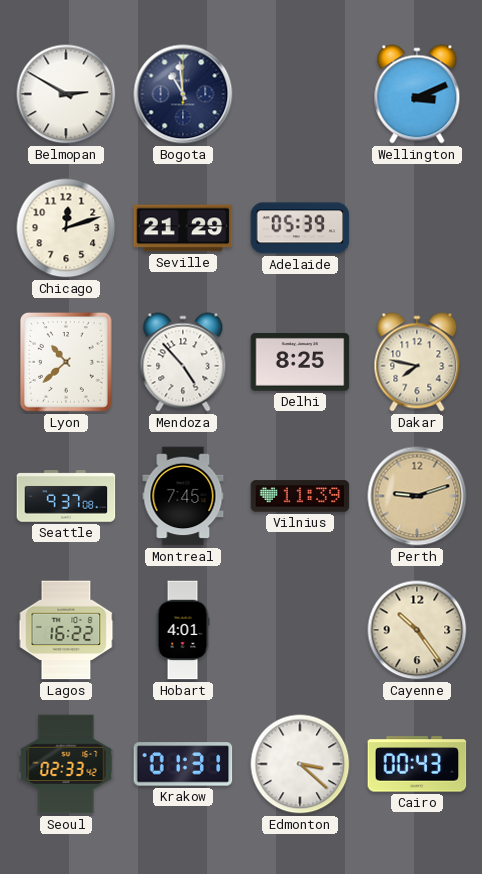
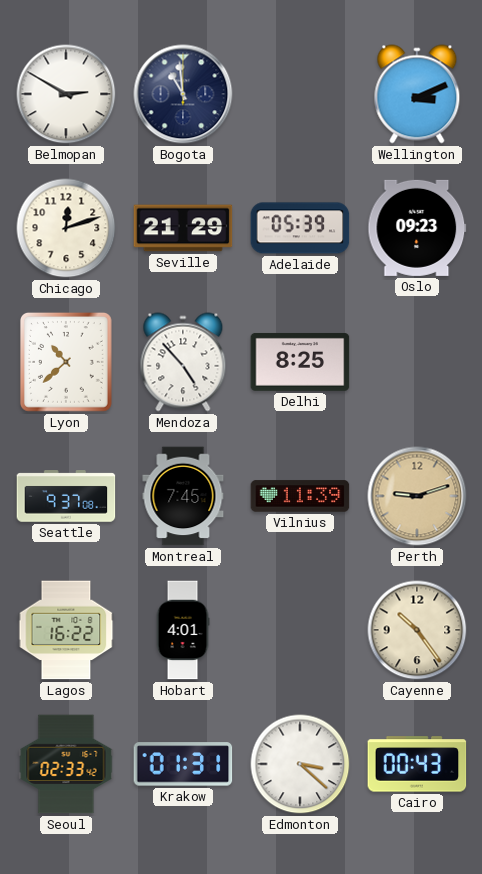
Oslo: none -> 09:23
Dakar: 7:47 -> none
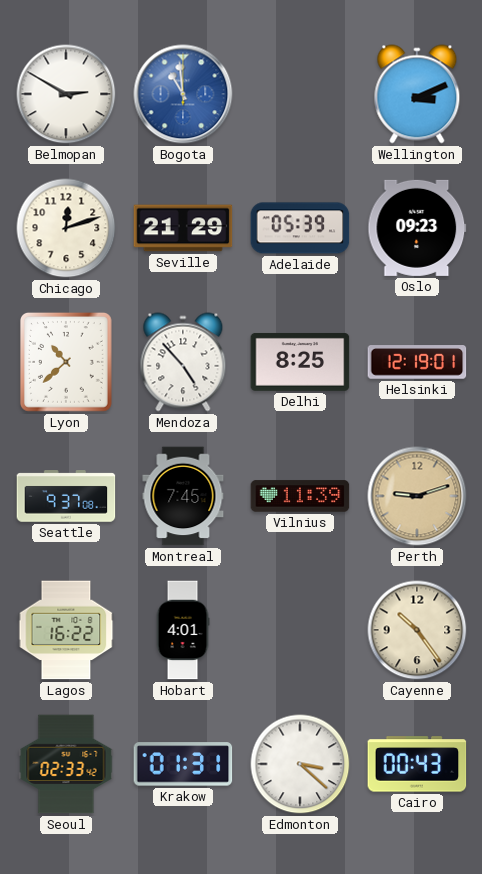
Bogota dial: navy -> blue
Helsinki: none -> 12:19
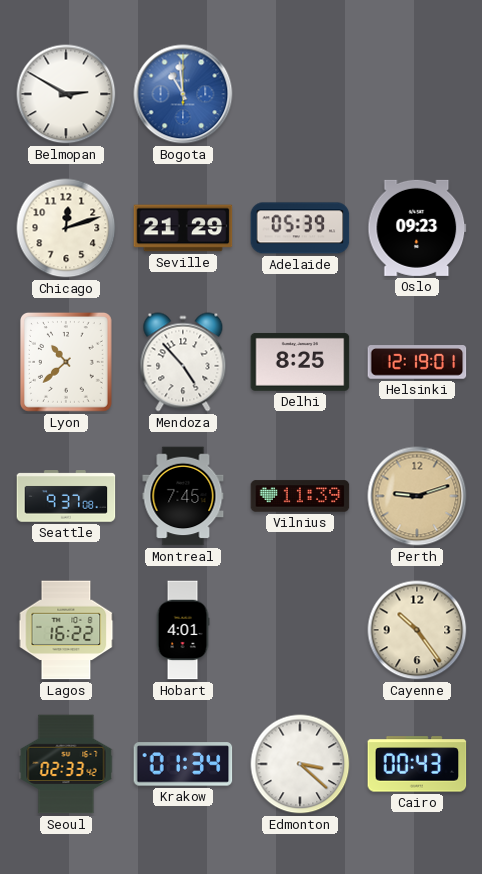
Wellington: 3:11 -> none
Krakow: 01:31 -> 01:34
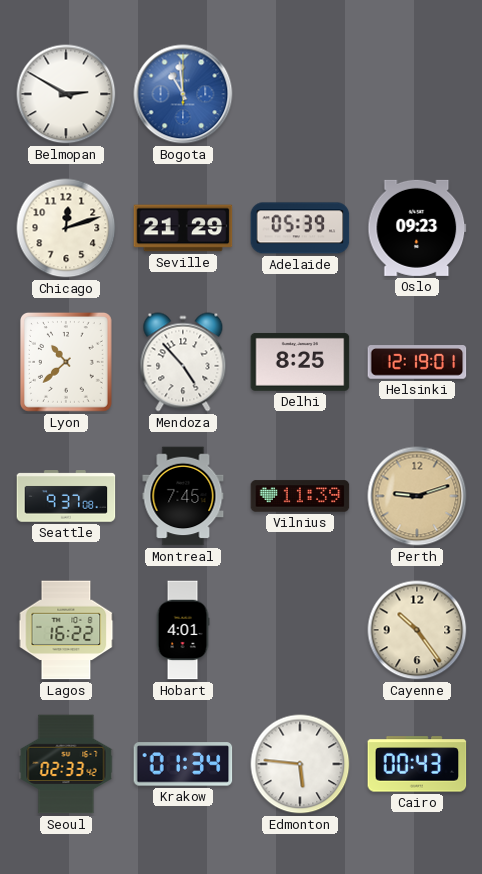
Edmonton: 3:22 -> 5:46
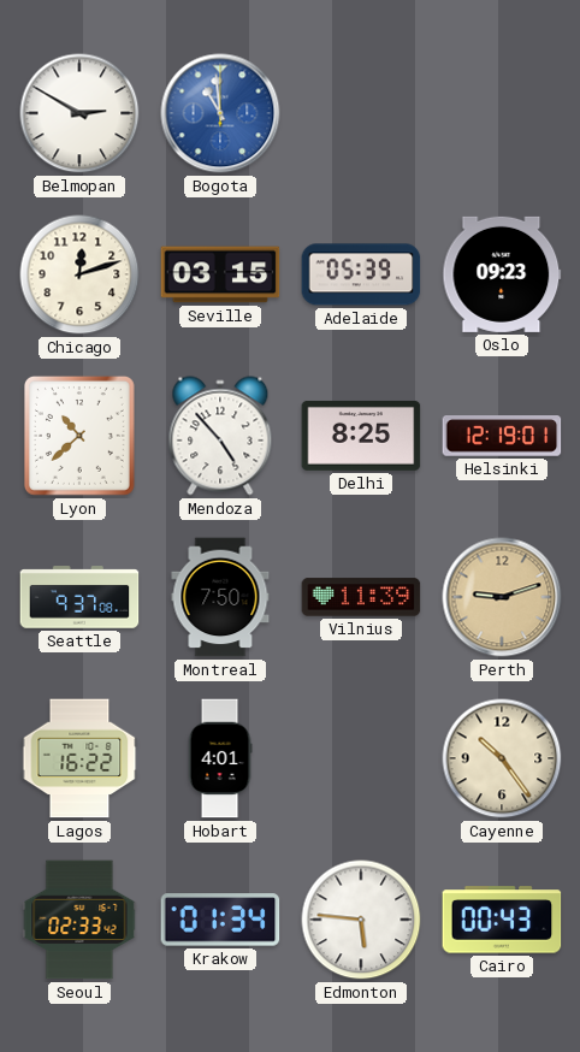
Seville: 21:29 -> 03:15
Montreal: 7:45 -> 7:50
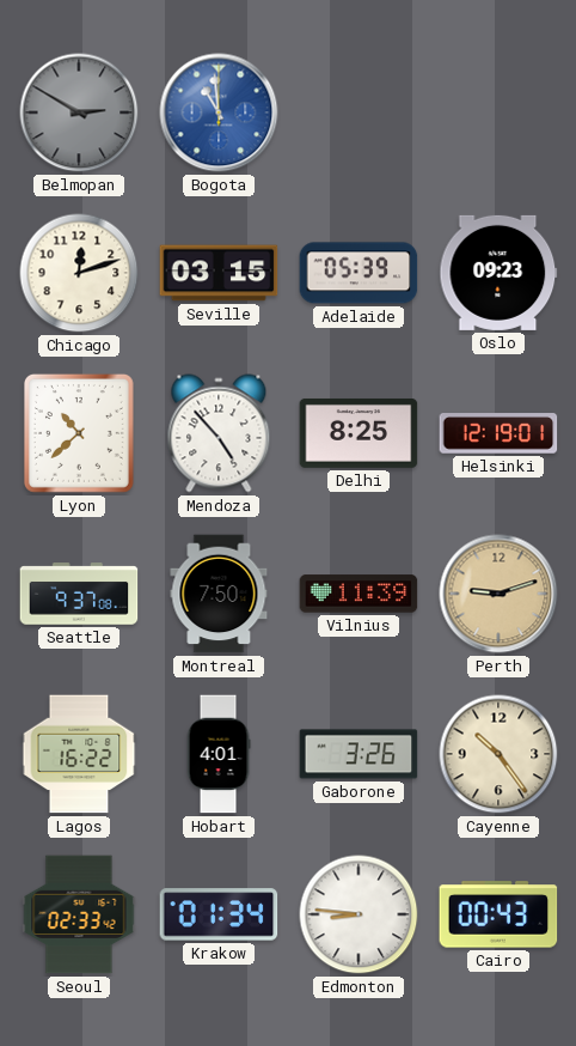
Belmopan dial: white -> grey
Gaborone: none -> 3:26
Edmonton: 5:46 -> 8:46
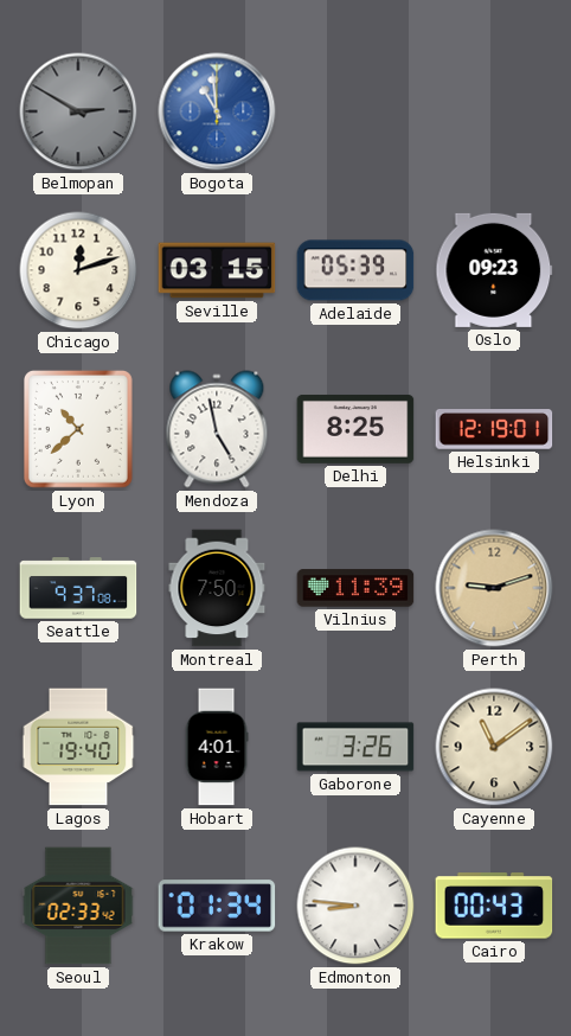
Mendoza: 4:53 -> 4:58
Lagos: 16:22 -> 19:40
Cayenne: 10:24 -> 11:09
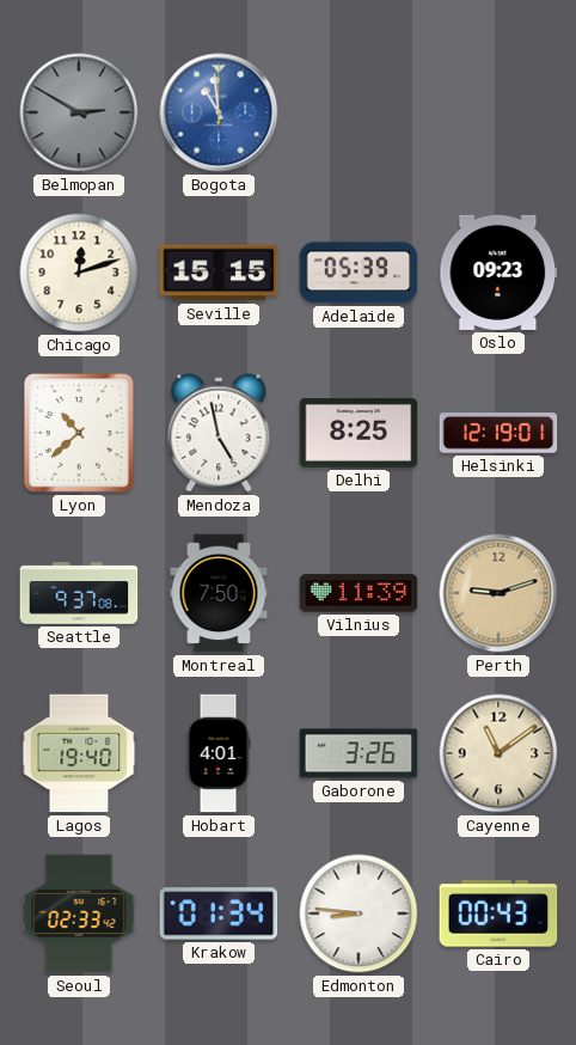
Seville: 03:15 -> 15:15
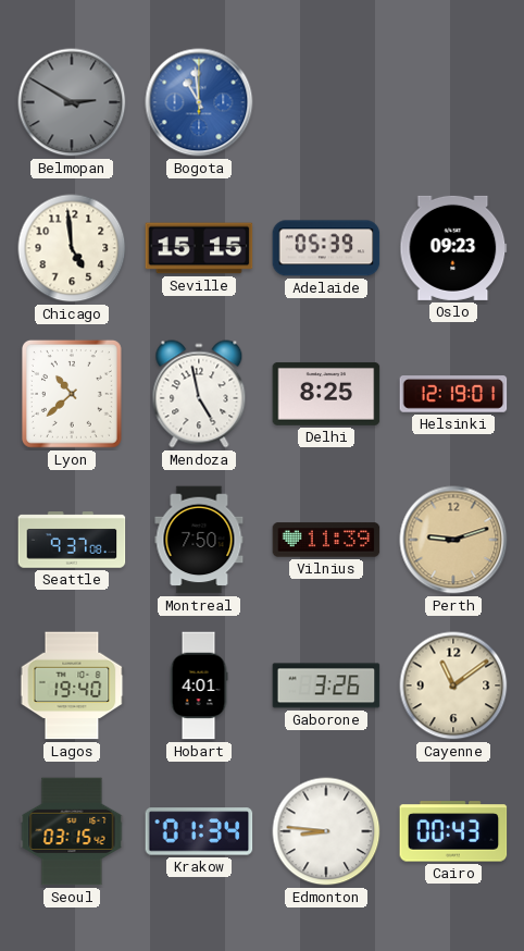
Chicago: 12:12 -> 4:59
Seoul: 02:33 -> 03:15
